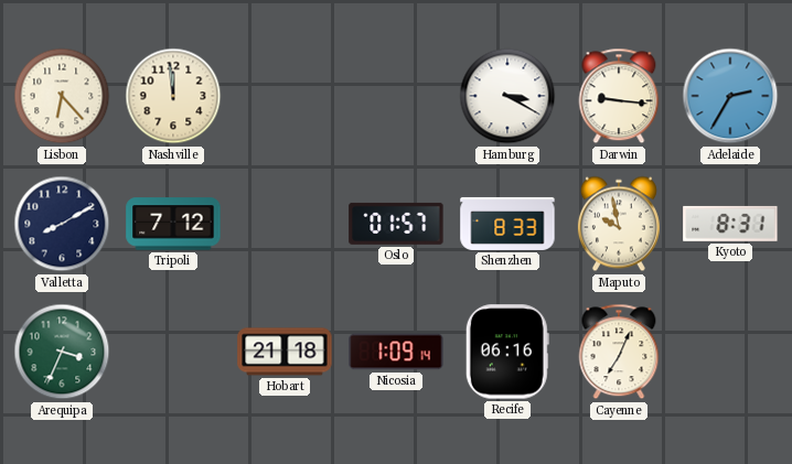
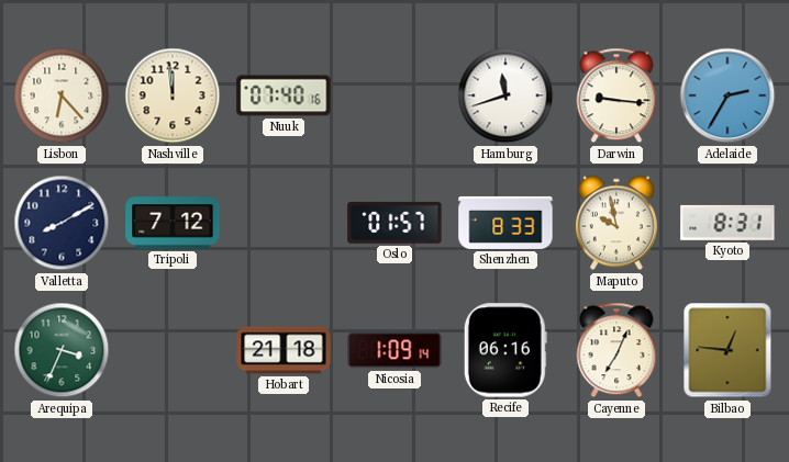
Nuuk: none -> 07:40
Hamburg: 3:20 -> 11:42
Bilbao: none -> 12:46
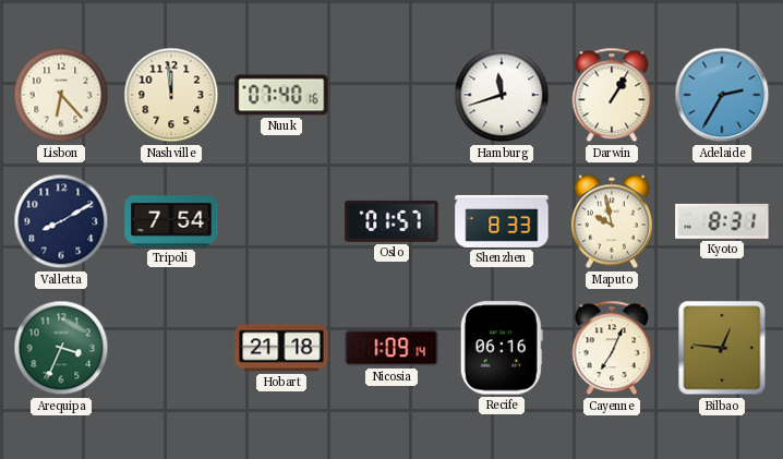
Darwin: 9:16 -> 1:05
Tripoli: 7:12 -> 7:54
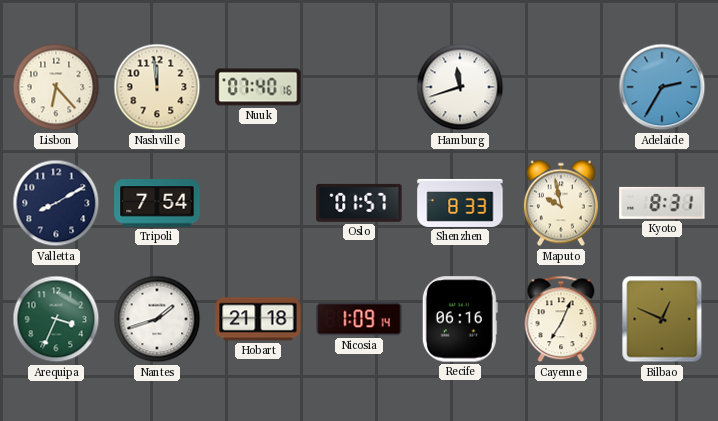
Darwin: 1:05 -> none
Nantes: none -> 1:42
Bilbao: 12:46 -> 12:49
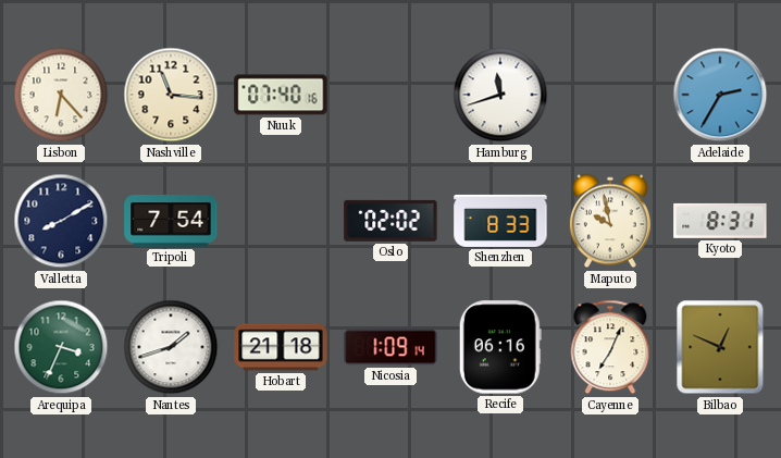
Nashville: 11:59 -> 11:16
Oslo: 01:57 -> 02:02
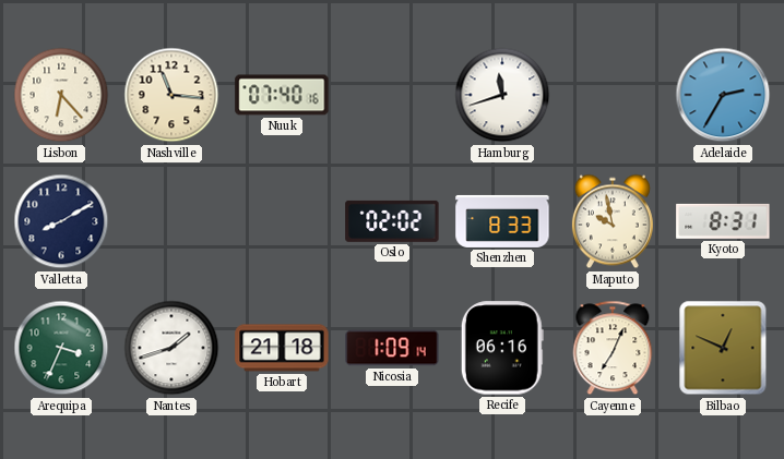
Tripoli: 7:54 -> none
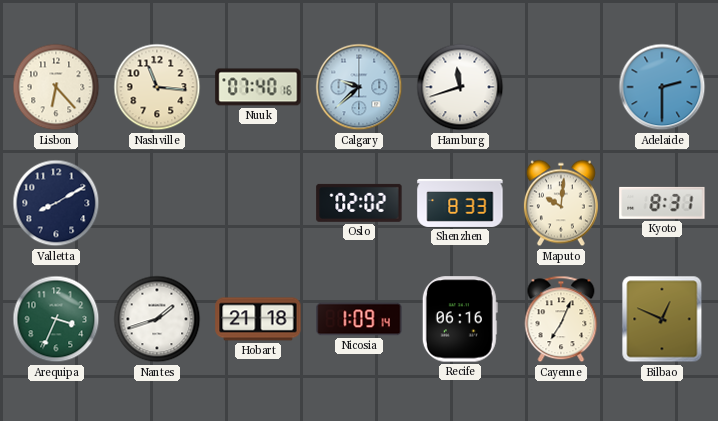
Calgary: none -> 9:38
Adelaide: 2:35 -> 2:30
Maputo: 9:58 -> 10:01
